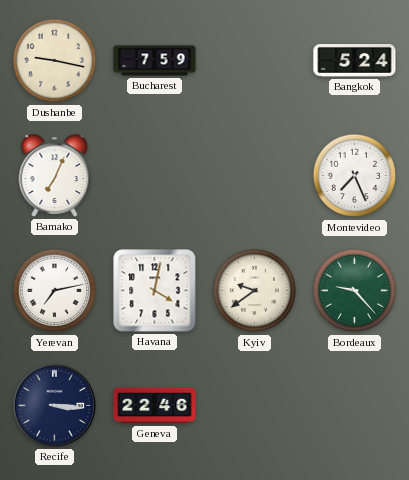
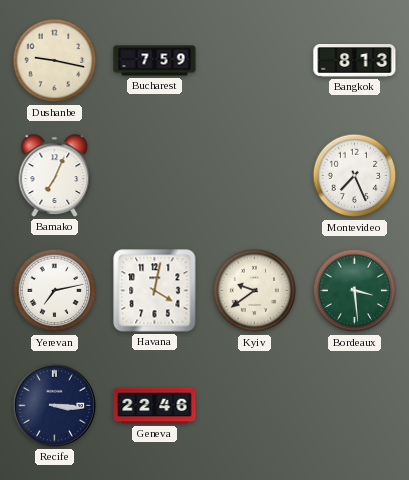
Bangkok: 5:24 -> 8:13
Bordeaux: 9:23 -> 3:29
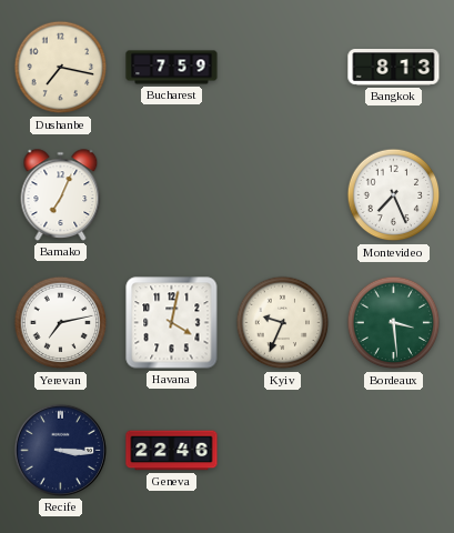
Dushanbe: 9:17 -> 7:17
Kyiv: 9:39 -> 9:34
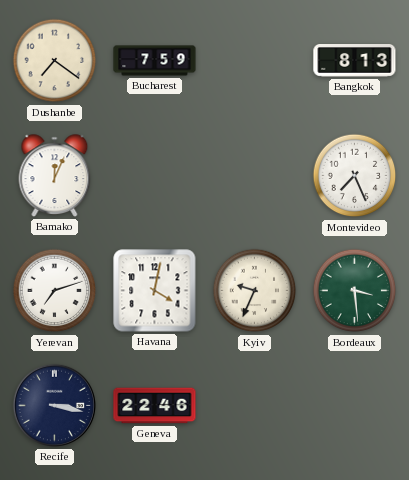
Dushanbe: 7:17 -> 7:21
Bamako: 7:04 -> 12:04
Yerevan: 7:13 -> 7:12
Recife: 3:16 -> 3:17
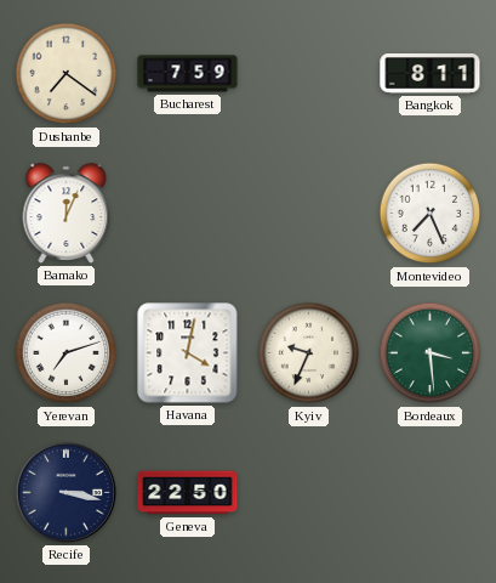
Bangkok: 8:13 -> 8:11
Geneva: 22:46 -> 22:50
